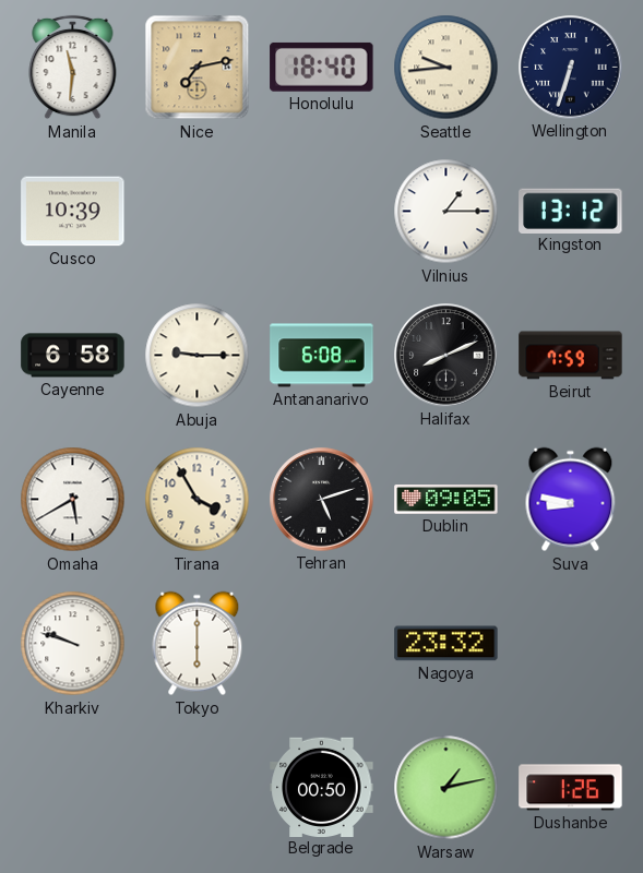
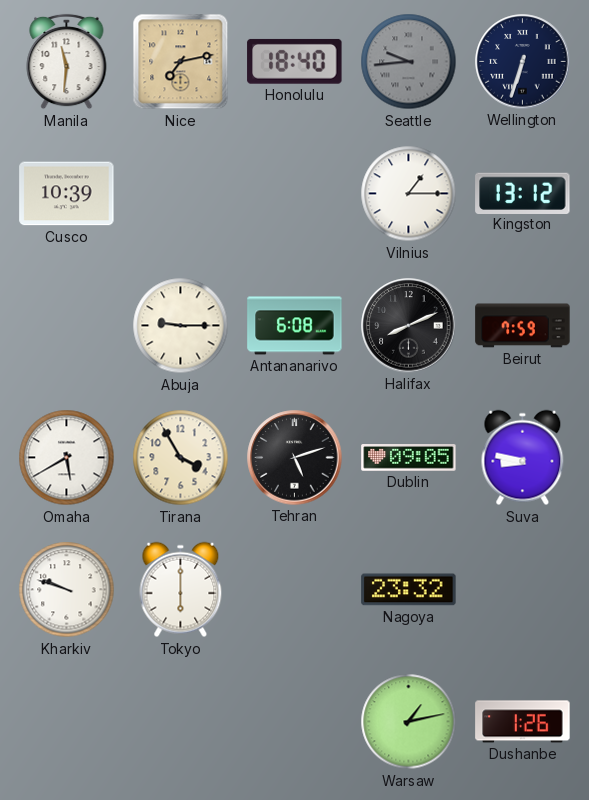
Seattle dial: cream -> grey
Cayenne: 6:58 -> none
Belgrade: 00:50 -> none
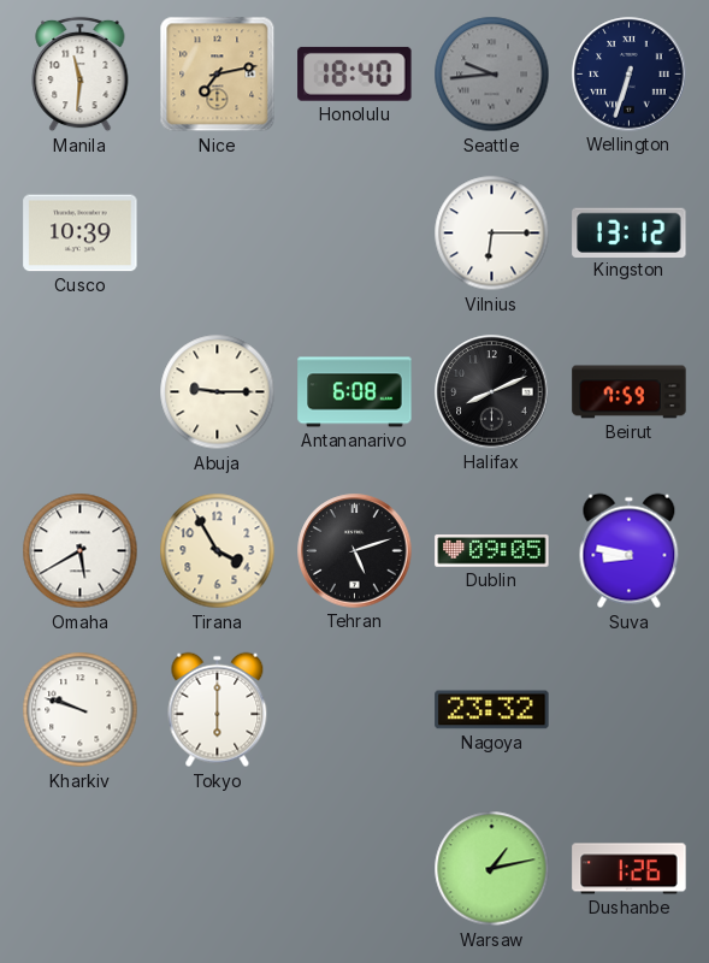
Vilnius: 1:15 -> 6:15
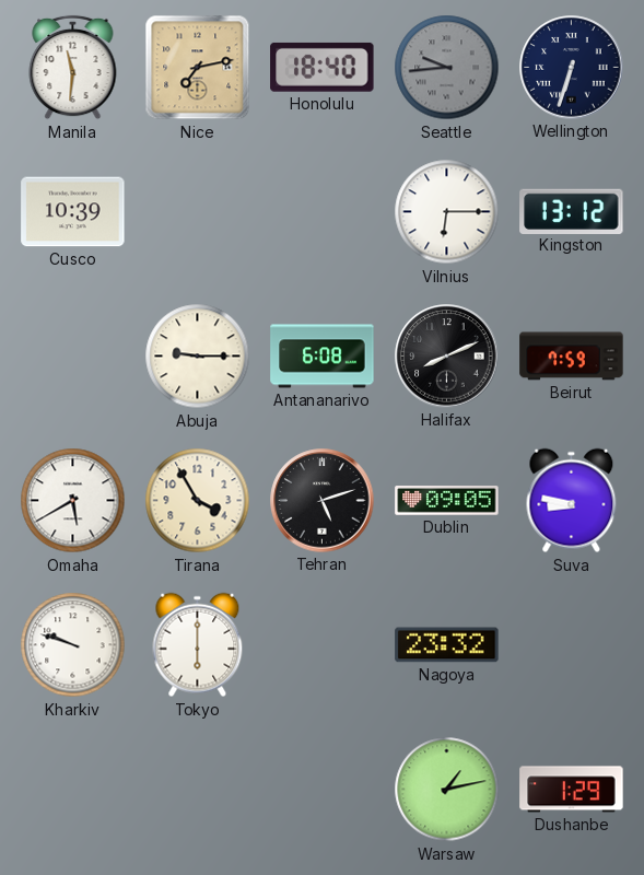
Dushanbe: 1:26 -> 1:29
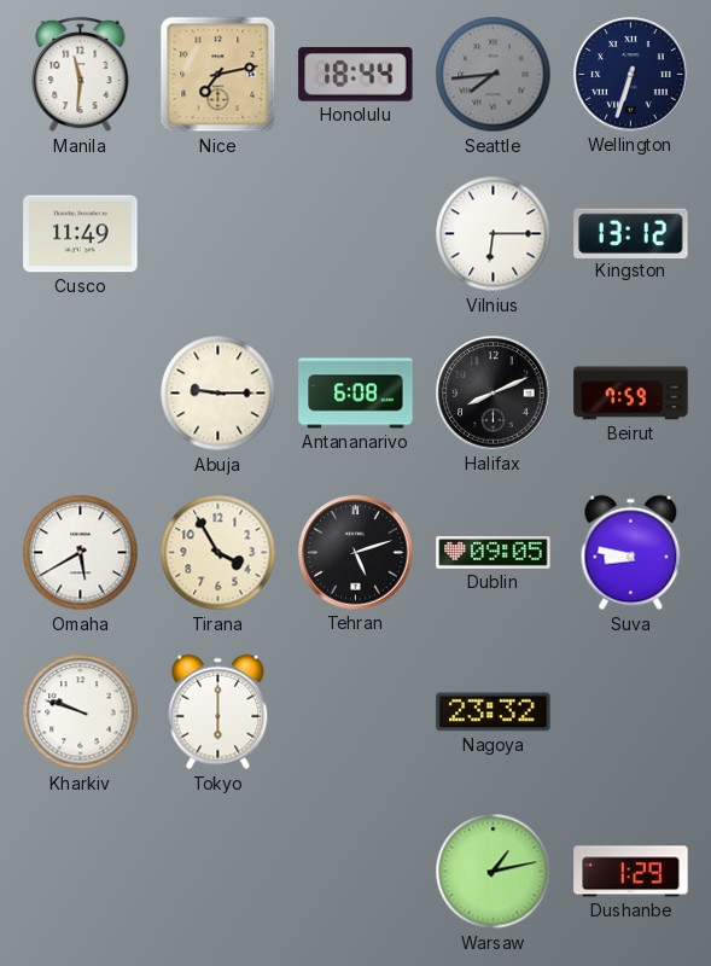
Honolulu: 18:40 -> 18:44
Seattle: 9:44 -> 7:44
Cusco: 10:39 -> 11:49
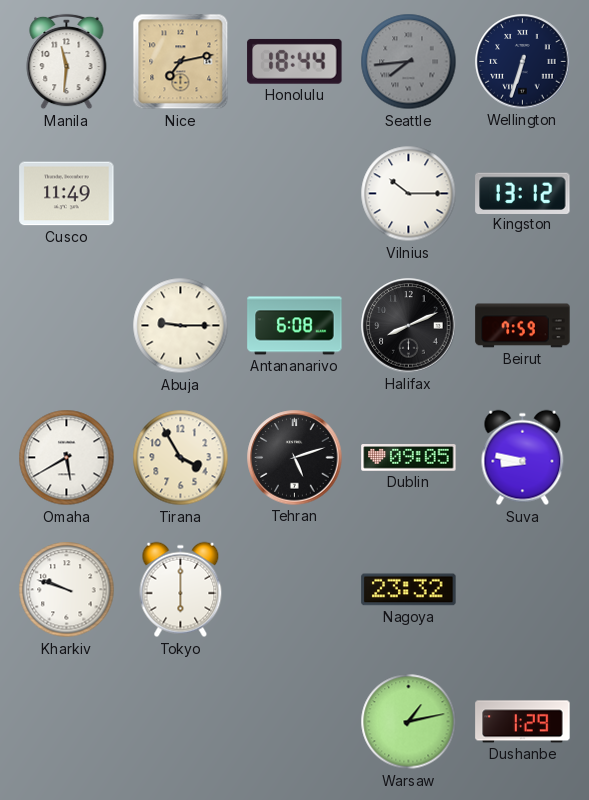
Vilnius: 6:15 -> 10:15
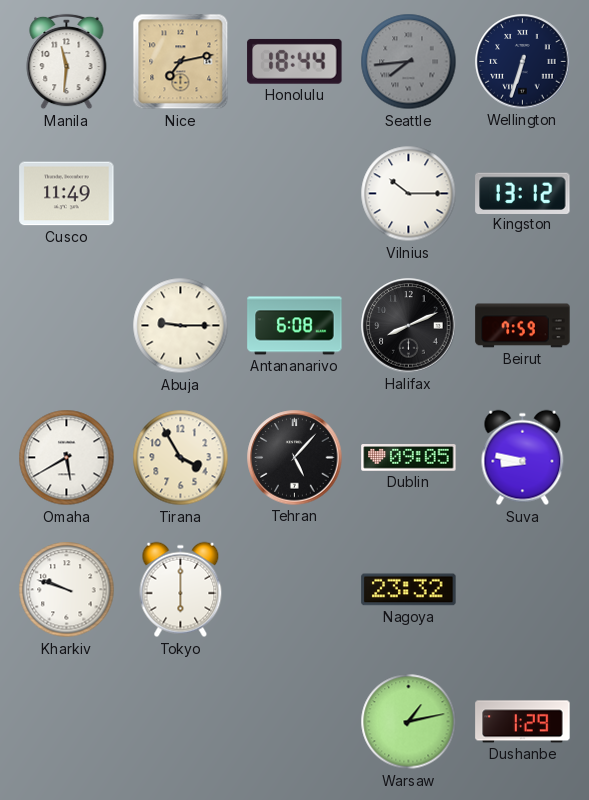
Tehran: 5:12 -> 5:07
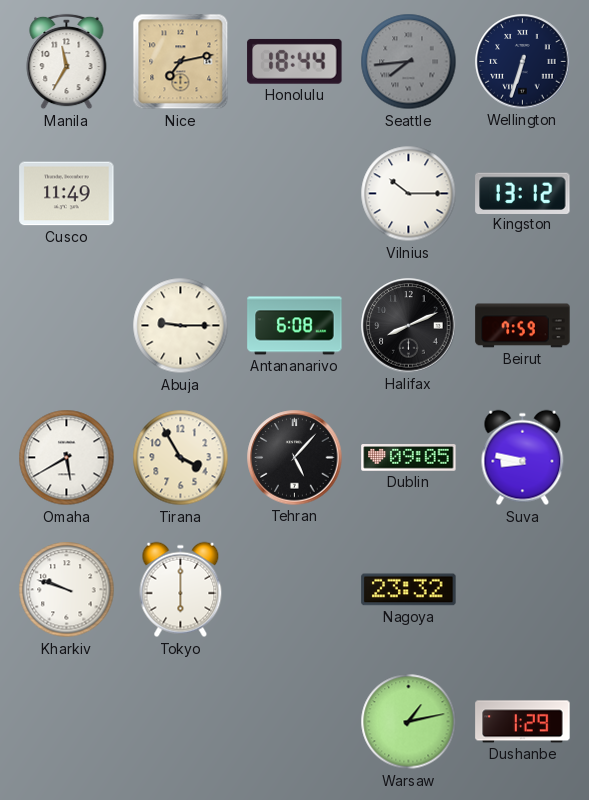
Manila: 11:31 -> 11:35
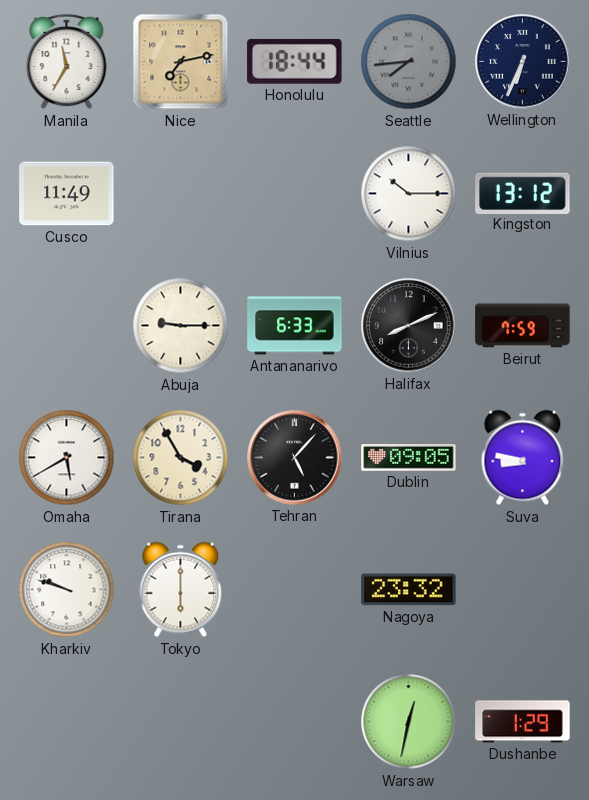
Wellington: 6:33 -> 6:34
Antananarivo: 6:08 -> 6:33
Warsaw: 1:13 -> 12:32
